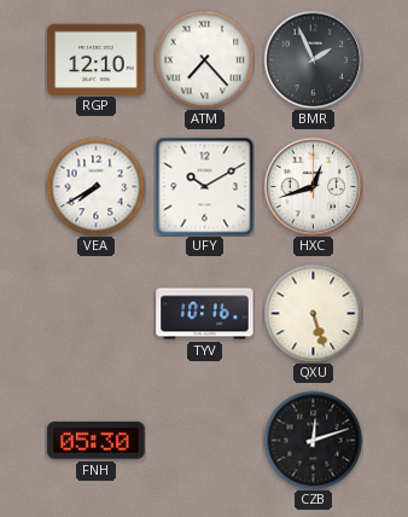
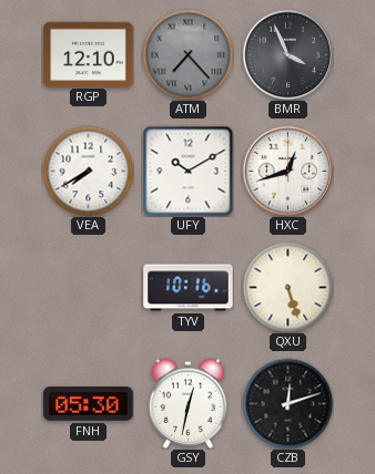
ATM dial: white -> grey
BMR: 1:56 -> 3:56
GSY: none -> 12:32
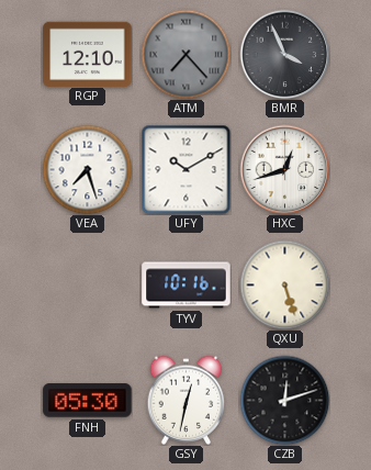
VEA: 7:40 -> 7:27
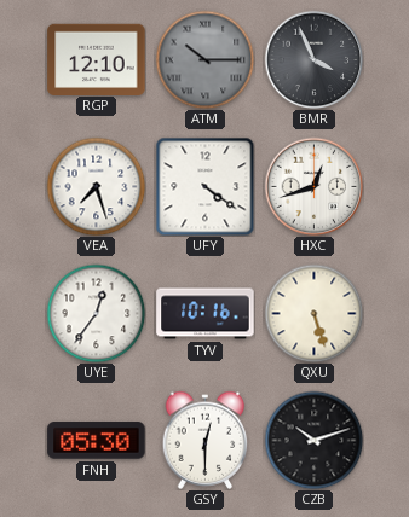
ATM: 7:23 -> 10:15
UFY: 10:10 -> 4:21
UYE: none -> 12:36
GSY: 12:32 -> 12:30
CZB: 12:12 -> 10:12
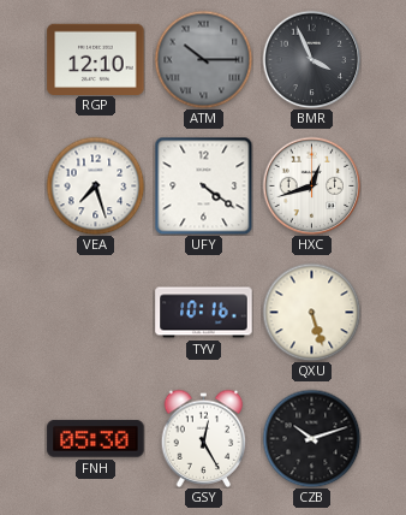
UYE: 12:36 -> none
GSY: 12:30 -> 12:25
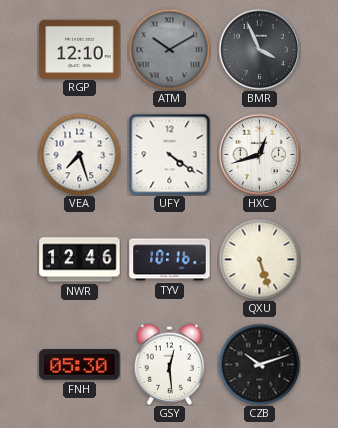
ATM: 10:15 -> 10:10
NWR: none -> 12:46
GSY: 12:25 -> 12:29
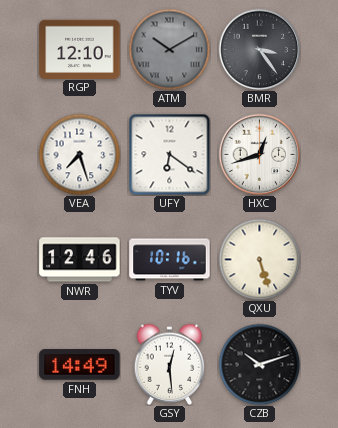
BMR: 3:56 -> 3:24
UFY: 4:21 -> 6:21
FNH: 05:30 -> 14:49
